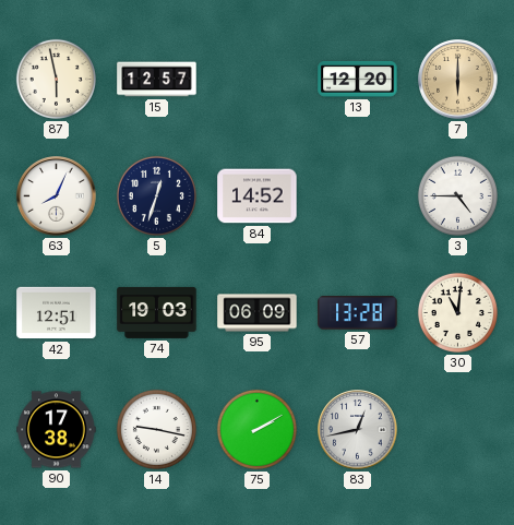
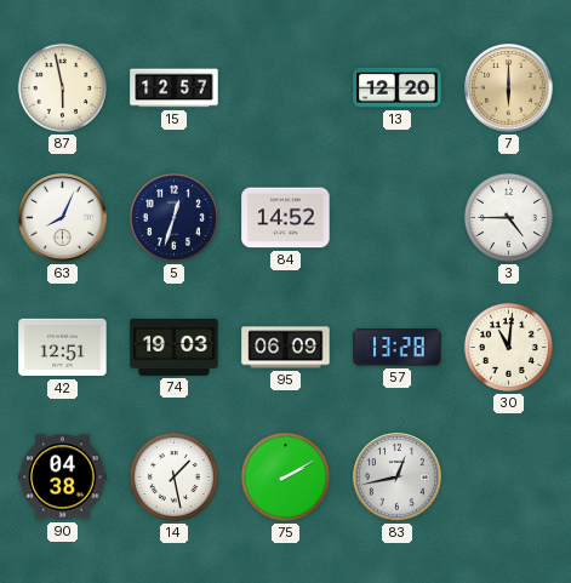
90: 17:38 -> 04:38
14: 9:17 -> 1:28
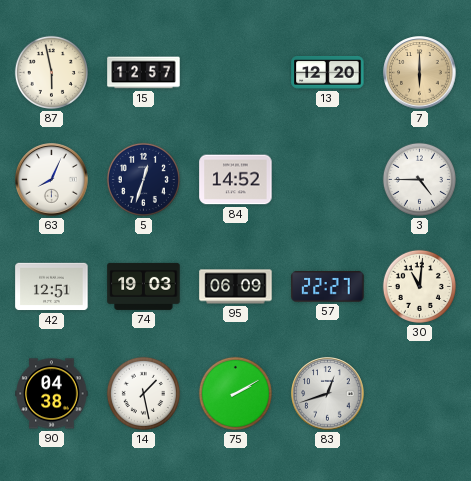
57: 13:28 -> 22:27
83: 12:43 -> 12:42
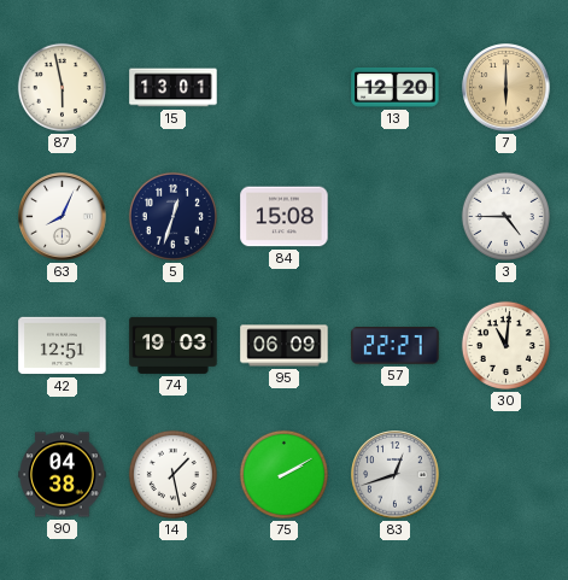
15: 12:57 -> 13:01
84: 14:52 -> 15:08
